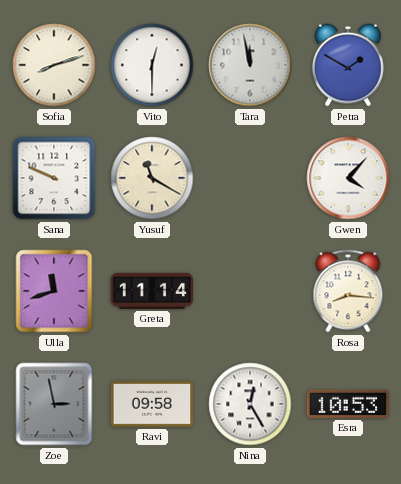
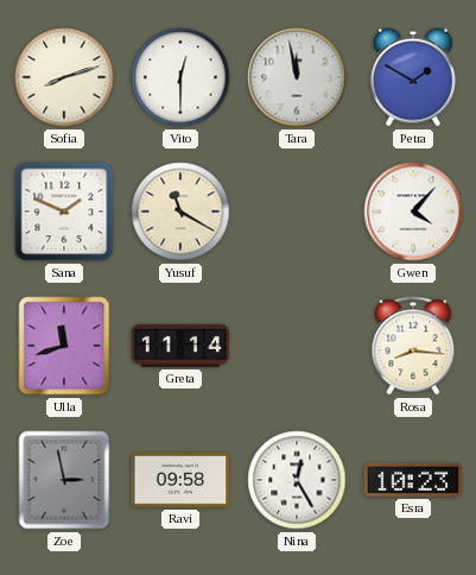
Sana: 9:49 -> 1:49
Esra: 10:53 -> 10:23
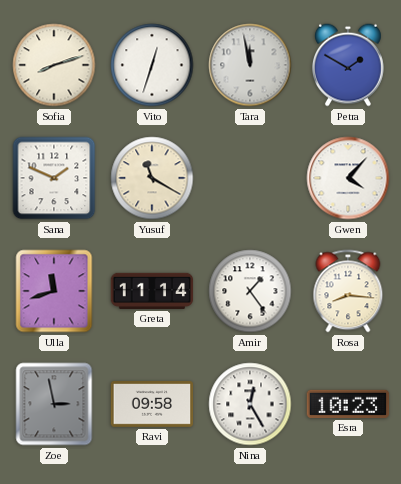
Vito: 12:30 -> 12:33
Amir: none -> 1:24
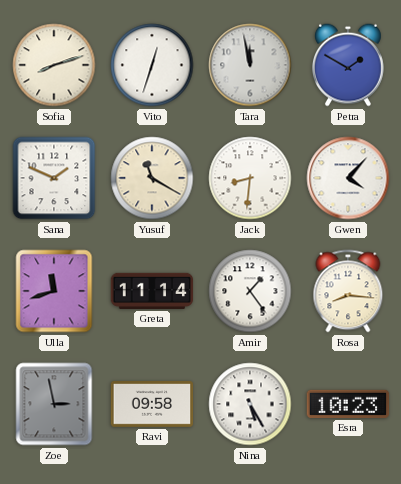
Jack: none -> 8:31
Nina: 12:25 -> 5:25
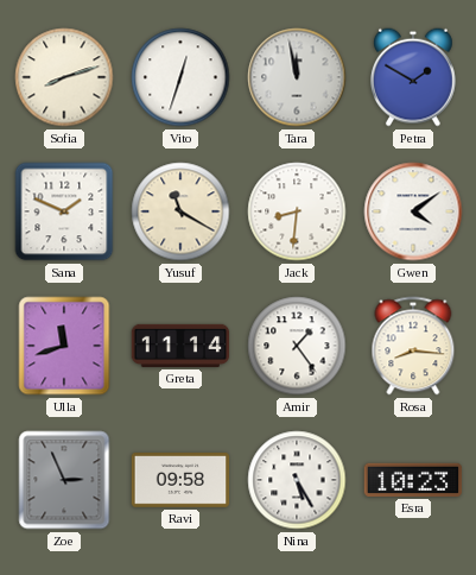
Gwen: 4:07 -> 4:09
Zoe: 2:58 -> 2:56
